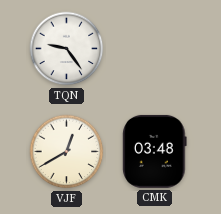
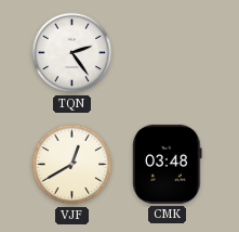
TQN: 9:24 -> 2:24
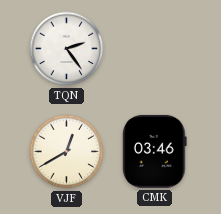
CMK: 03:48 -> 03:46
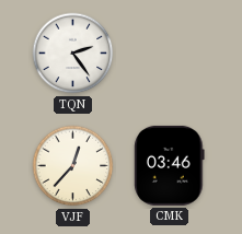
VJF: 12:40 -> 12:37
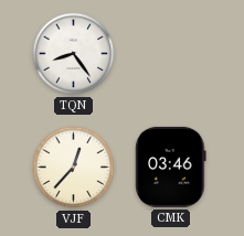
TQN: 2:24 -> 8:24
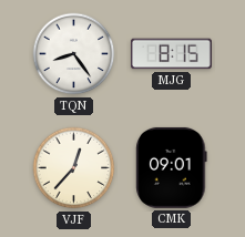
MJG: none -> 8:15
CMK: 03:46 -> 09:01
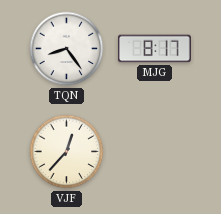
MJG: 8:15 -> 8:17
CMK: 09:01 -> none
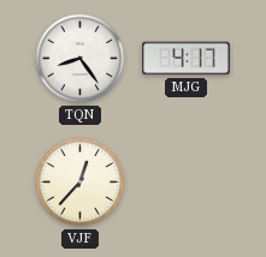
MJG: 8:17 -> 4:17
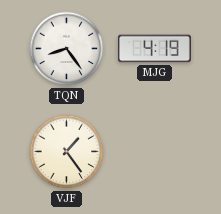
MJG: 4:17 -> 4:19
VJF: 12:37 -> 1:24
